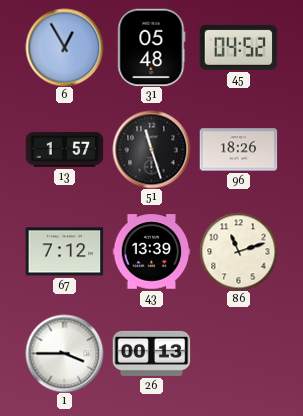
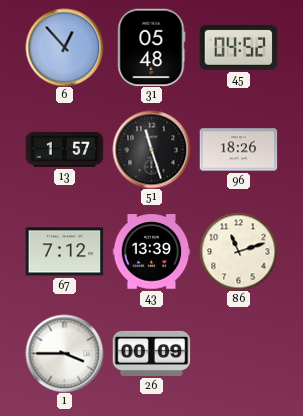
6: 12:55 -> 12:53
26: 00:13 -> 00:09
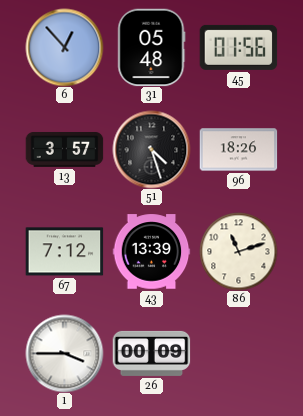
45: 04:52 -> 01:56
13: 1:57 -> 3:57
51: 11:27 -> 4:27
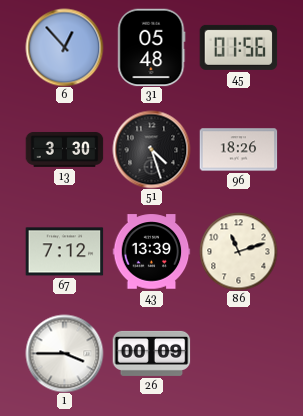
13: 3:57 -> 3:30
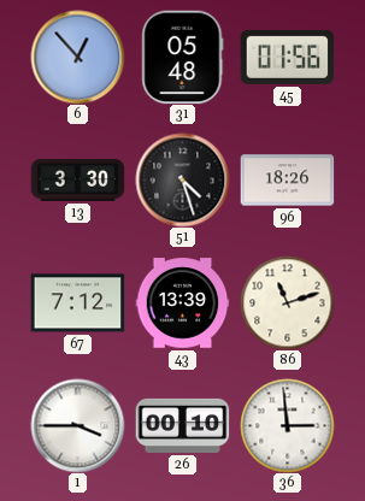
26: 00:09 -> 00:10
36: none -> 2:59
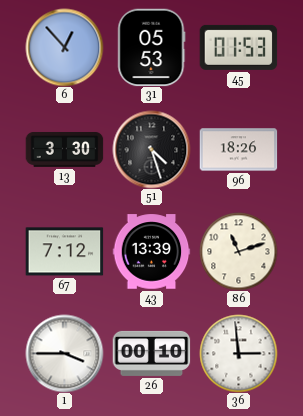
31: 05:48 -> 05:53
45: 01:56 -> 01:53
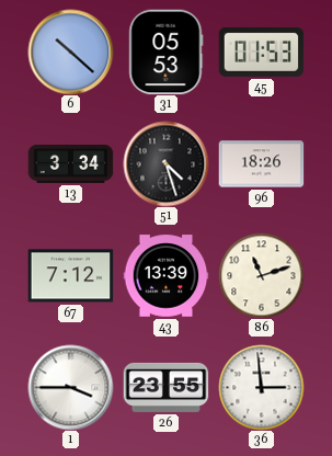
6: 12:53 -> 10:22
13: 3:30 -> 3:34
26: 00:10 -> 23:55
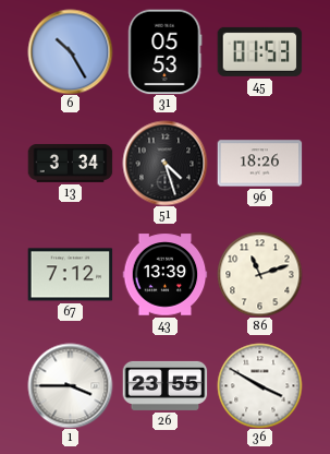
6: 10:22 -> 10:25
36: 2:59 -> 3:50
